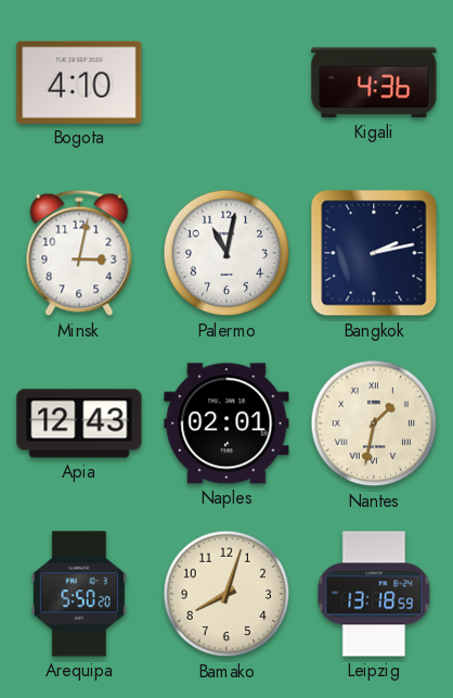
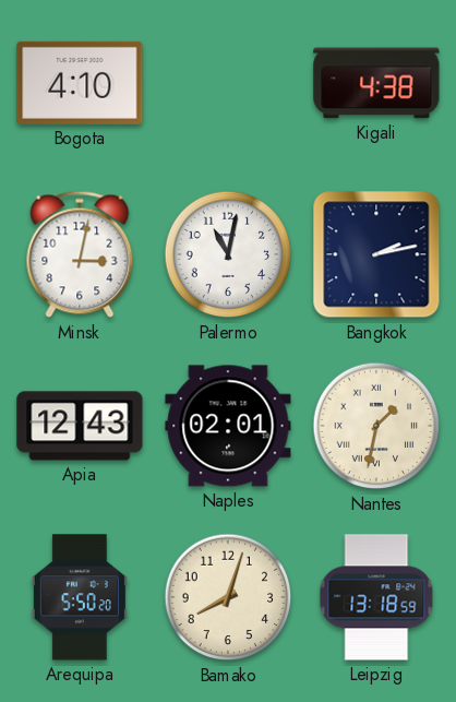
Kigali: 4:36 -> 4:38
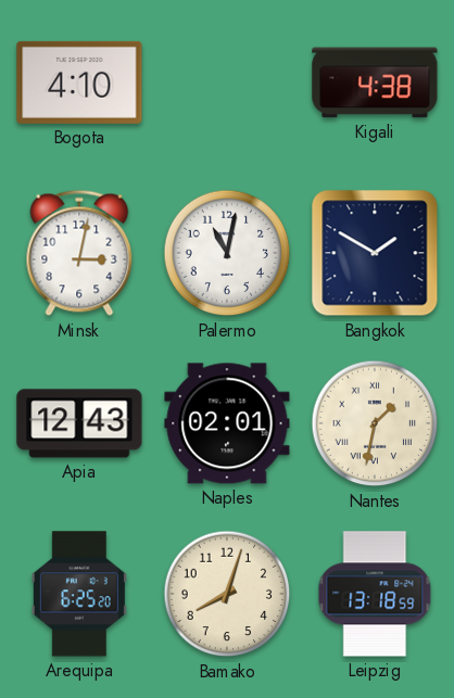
Bangkok: 2:13 -> 1:50
Arequipa: 5:50 -> 6:25
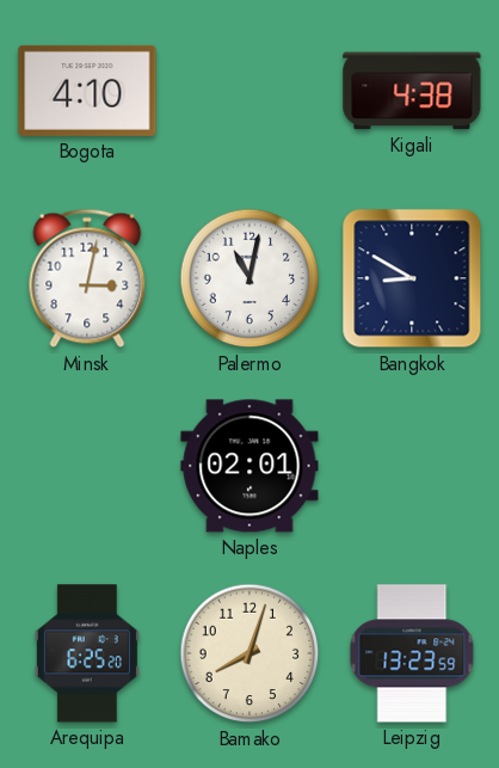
Bangkok: 1:50 -> 8:50
Apia: 12:43 -> none
Nantes: 1:32 -> none
Leipzig: 13:18 -> 13:23
